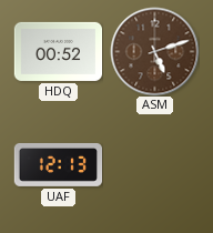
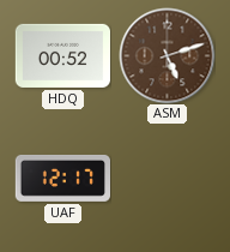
UAF: 12:13 -> 12:17
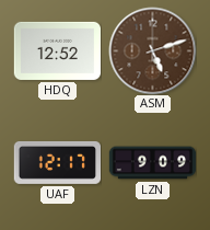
HDQ: 00:52 -> 12:52
LZN: none -> 9:09
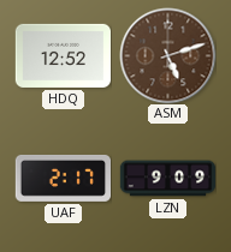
UAF: 12:17 -> 2:17
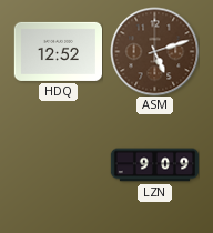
UAF: 2:17 -> none
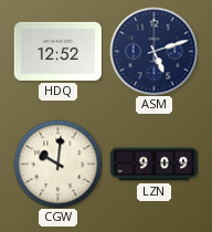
ASM dial: brown -> navy
CGW: none -> 10:01
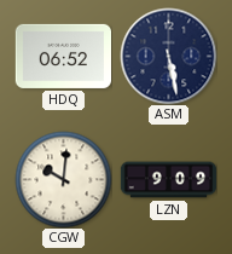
HDQ: 12:52 -> 06:52
ASM: 5:12 -> 5:28
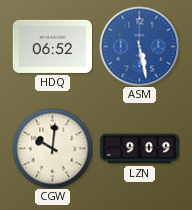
ASM dial: navy -> blue
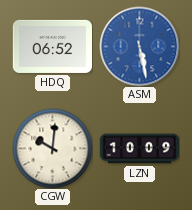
LZN: 9:09 -> 10:09
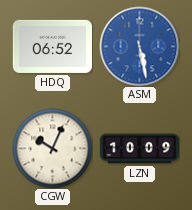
CGW: 10:01 -> 10:04
